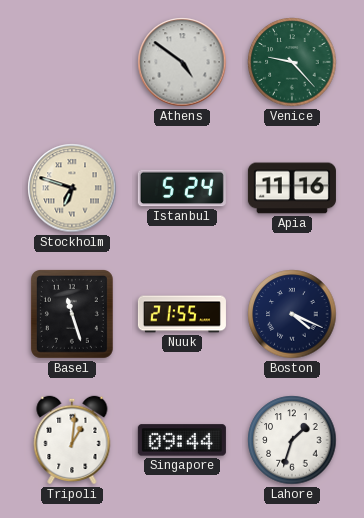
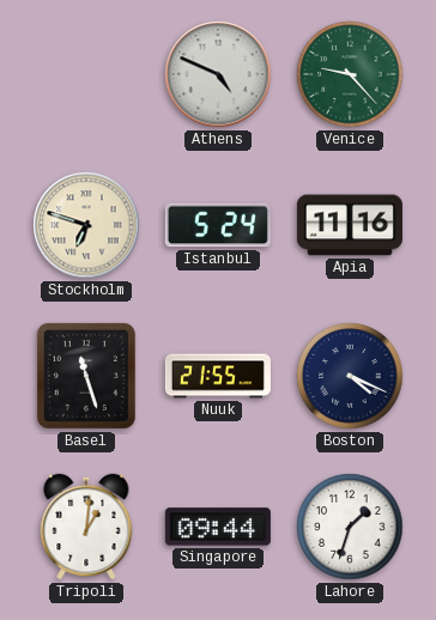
Athens: 4:51 -> 4:49
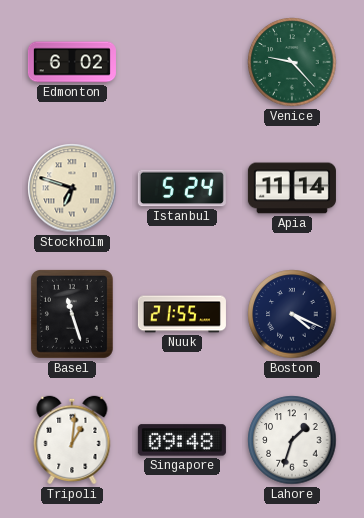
Edmonton: none -> 6:02
Athens: 4:49 -> none
Apia: 11:16 -> 11:14
Singapore: 09:44 -> 09:48
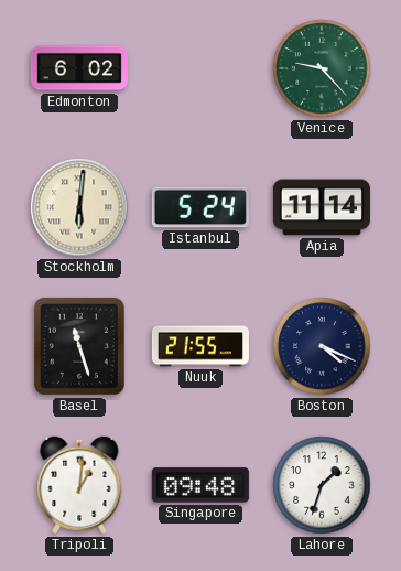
Stockholm: 6:48 -> 6:01
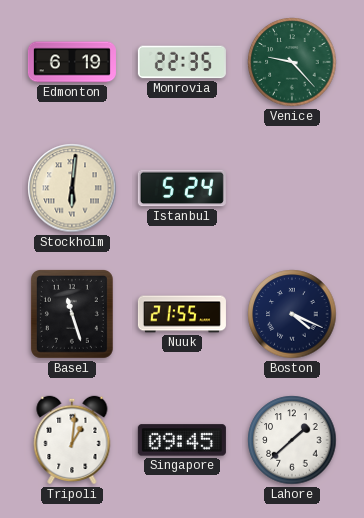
Edmonton: 6:02 -> 6:19
Monrovia: none -> 22:35
Apia: 11:14 -> none
Singapore: 09:48 -> 09:45
Lahore: 1:33 -> 1:38
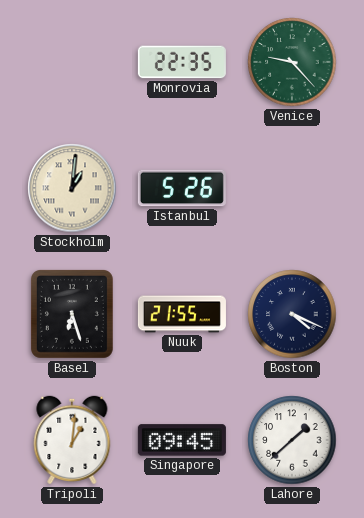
Edmonton: 6:19 -> none
Stockholm: 6:01 -> 1:01
Istanbul: 5:24 -> 5:26
Basel: 11:27 -> 6:27
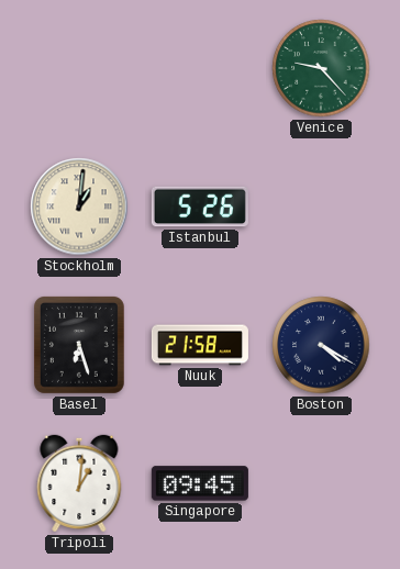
Monrovia: 22:35 -> none
Nuuk: 21:55 -> 21:58
Boston: 4:19 -> 4:20
Lahore: 1:38 -> none
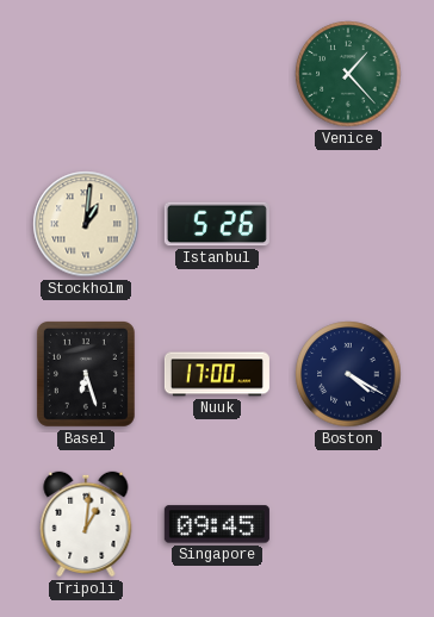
Venice: 9:23 -> 1:23
Nuuk: 21:58 -> 17:00
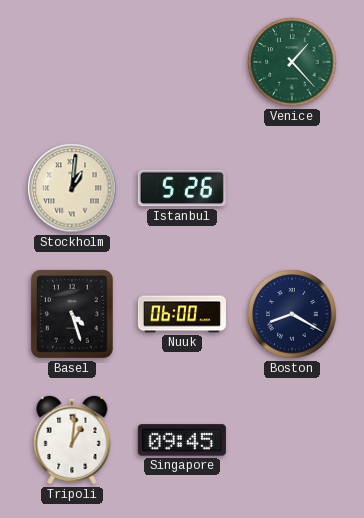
Basel: 6:27 -> 4:27
Nuuk: 17:00 -> 06:00
Boston: 4:20 -> 8:20
